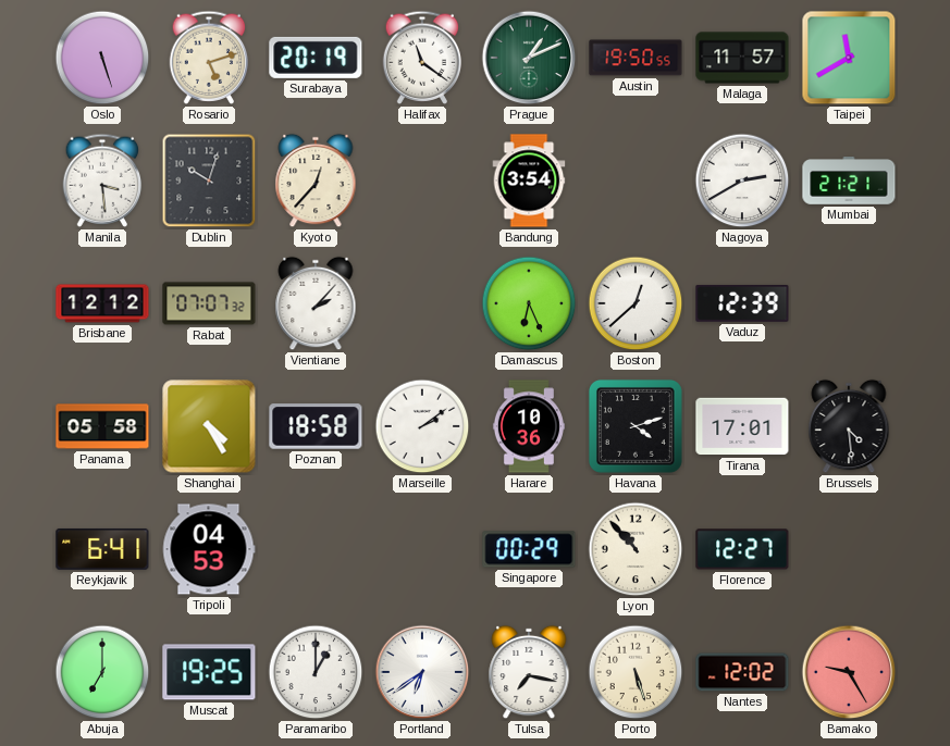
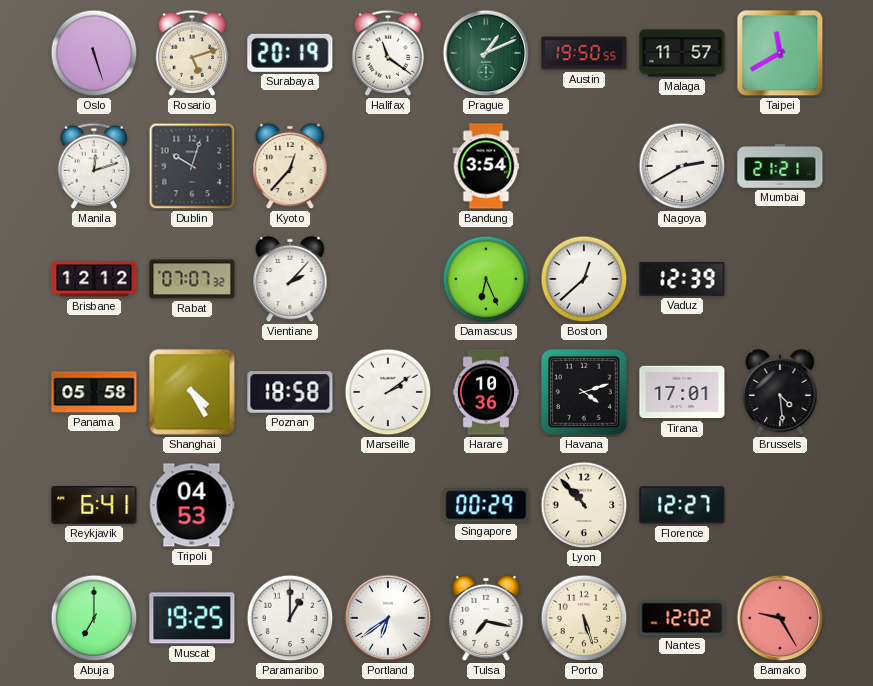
Manila: 3:29 -> 12:12
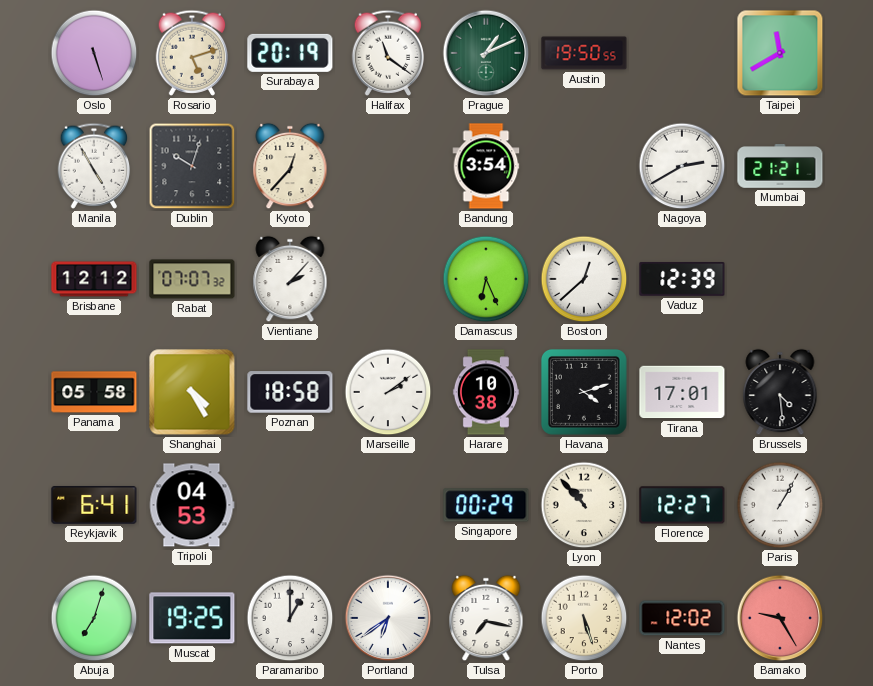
Malaga: 11:57 -> none
Manila: 12:12 -> 4:55
Harare: 10:36 -> 10:38
Paris: none -> 1:05
Abuja: 7:00 -> 7:03
